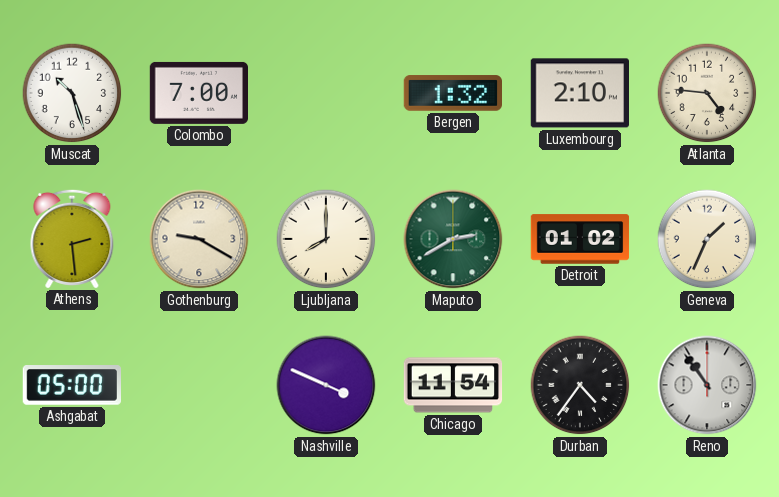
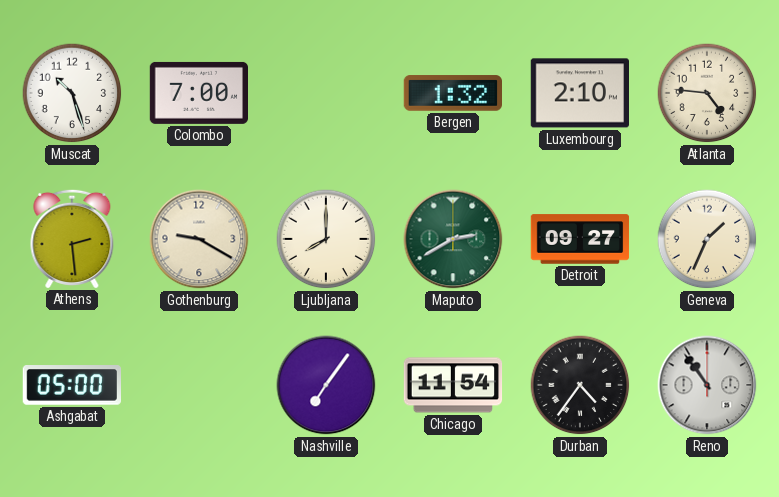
Detroit: 01:02 -> 09:27
Nashville: 3:49 -> 7:06
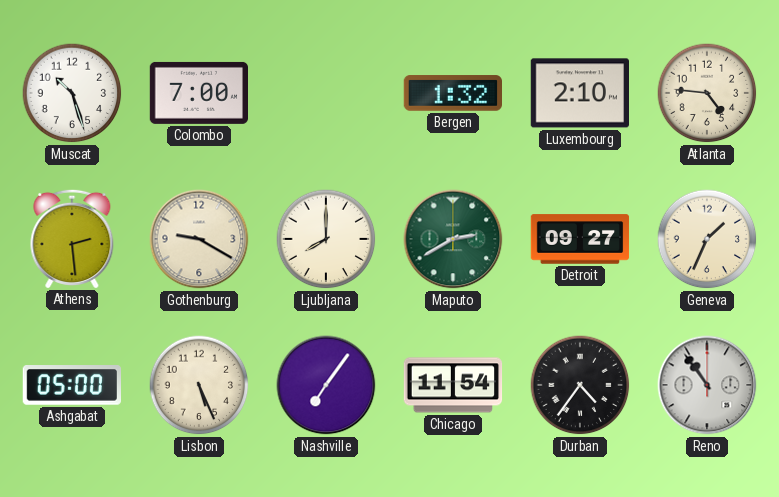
Lisbon: none -> 5:26
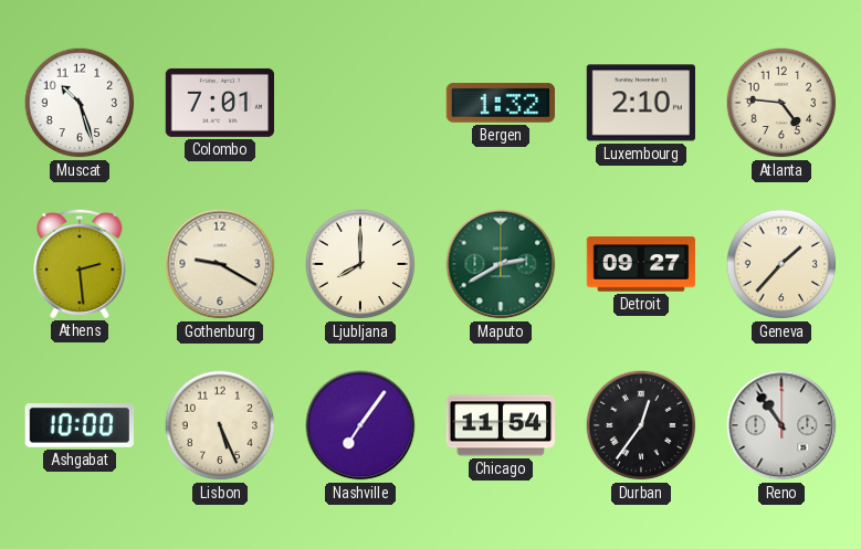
Colombo: 7:00 -> 7:01
Geneva: 1:34 -> 1:37
Ashgabat: 05:00 -> 10:00
Durban: 4:36 -> 12:36
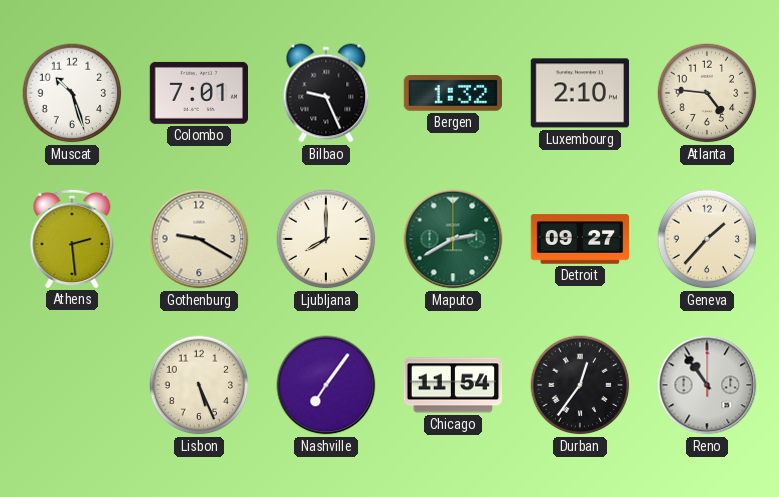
Bilbao: none -> 9:26
Ashgabat: 10:00 -> none
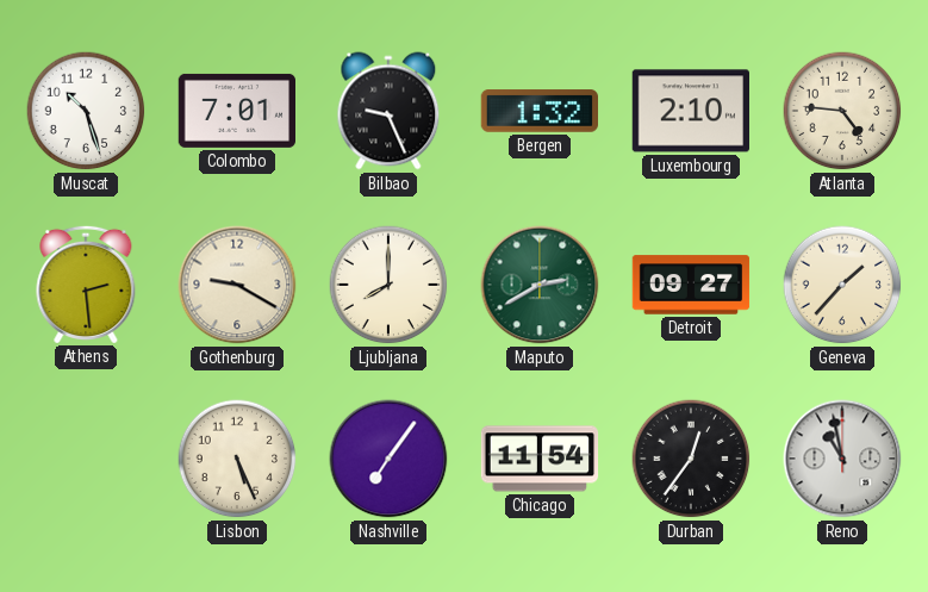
Reno: 10:54 -> 10:58
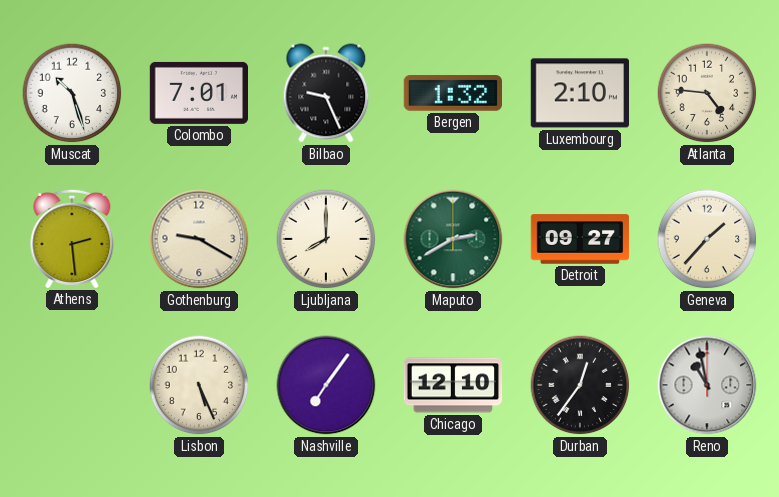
Chicago: 11:54 -> 12:10
